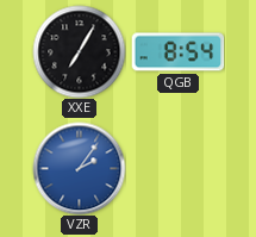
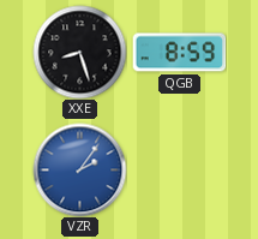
XXE: 7:05 -> 8:27
QGB: 8:54 -> 8:59
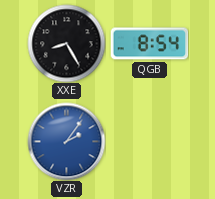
XXE: 8:27 -> 8:25
QGB: 8:59 -> 8:54
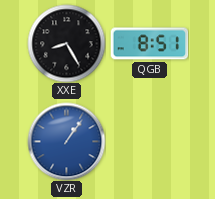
QGB: 8:54 -> 8:51
VZR: 2:06 -> 1:06
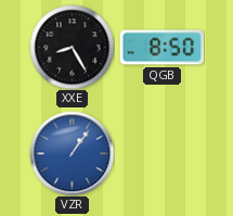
QGB: 8:51 -> 8:50
